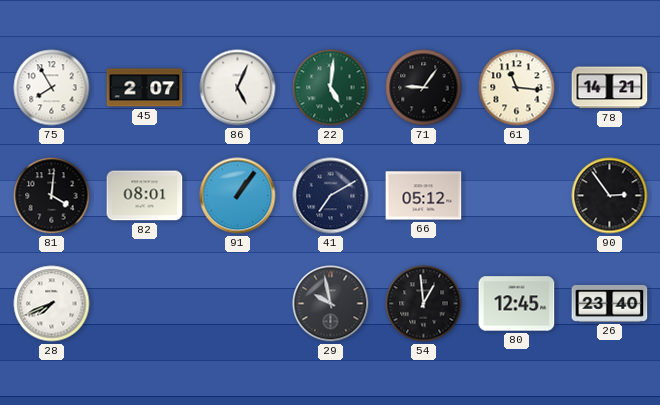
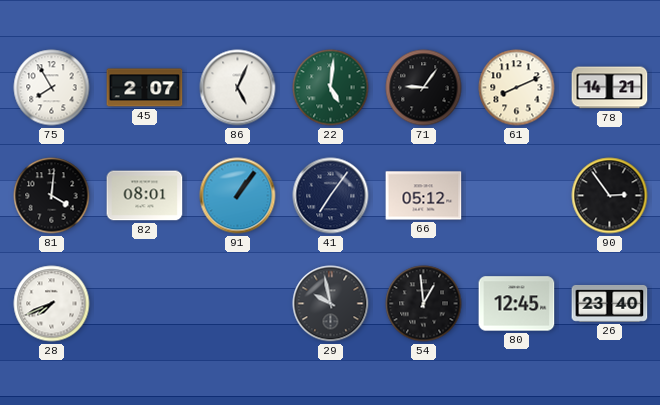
61: 11:16 -> 8:11
41: 7:10 -> 7:06
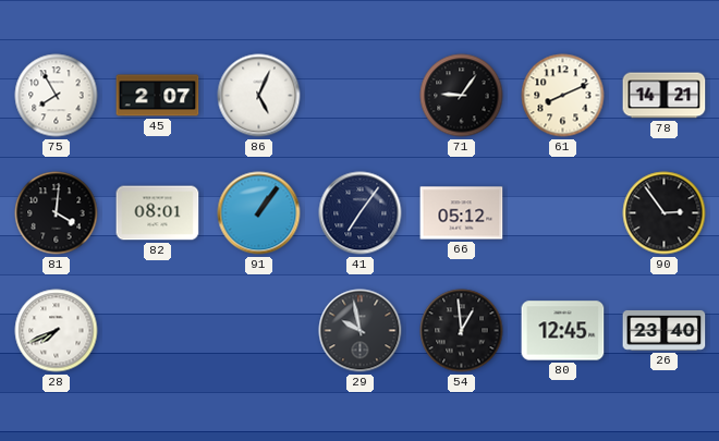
22: 5:01 -> none
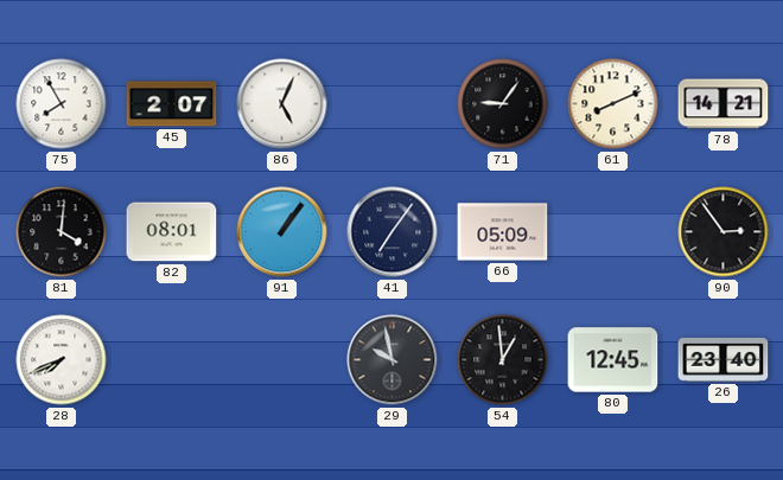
66: 05:12 -> 05:09
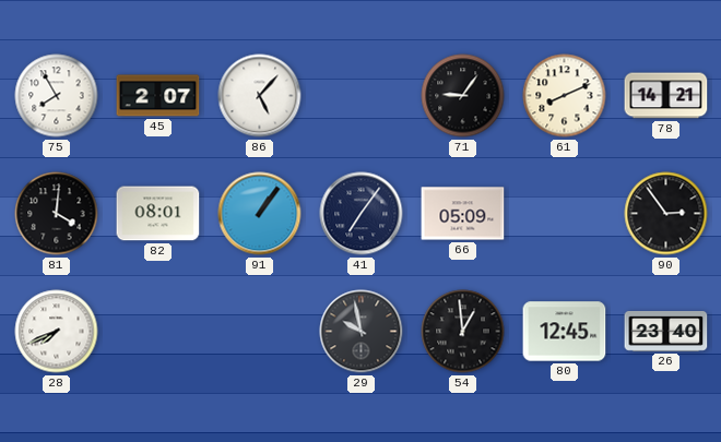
86: 5:04 -> 5:07
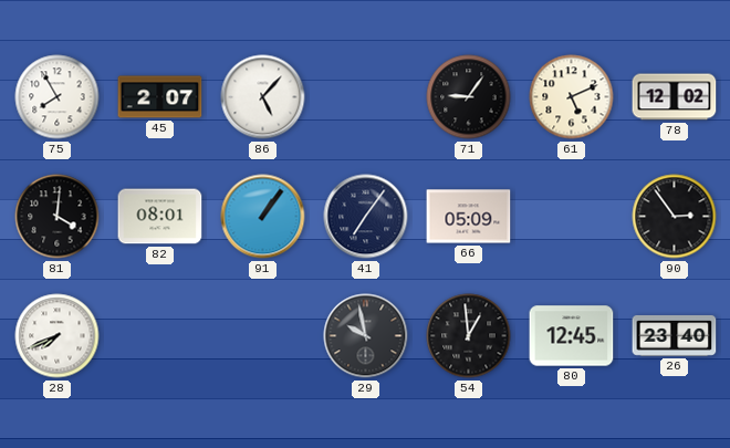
61: 8:11 -> 5:11
78: 14:21 -> 12:02
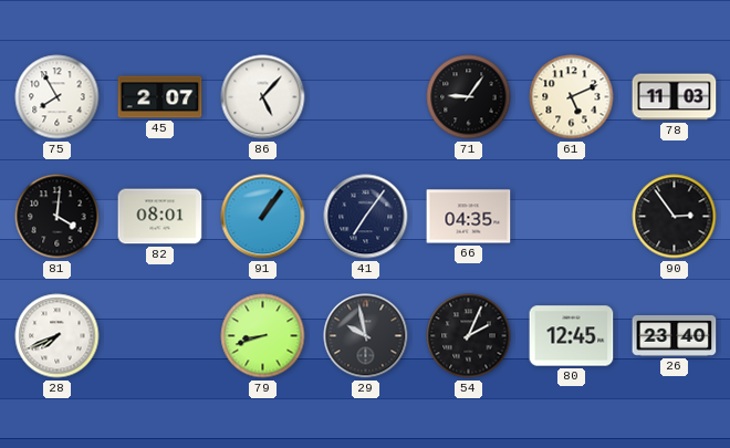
78: 12:02 -> 11:03
66: 05:09 -> 04:35
79: none -> 8:42
54: 12:59 -> 2:04
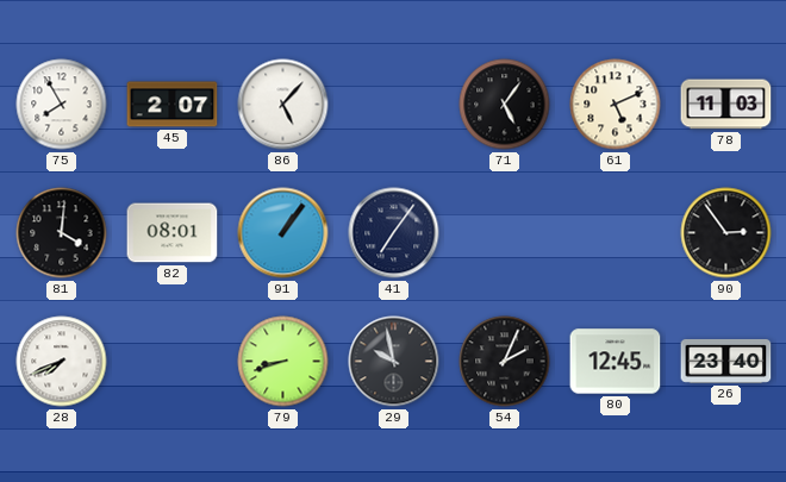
71: 9:06 -> 5:06
66: 04:35 -> none
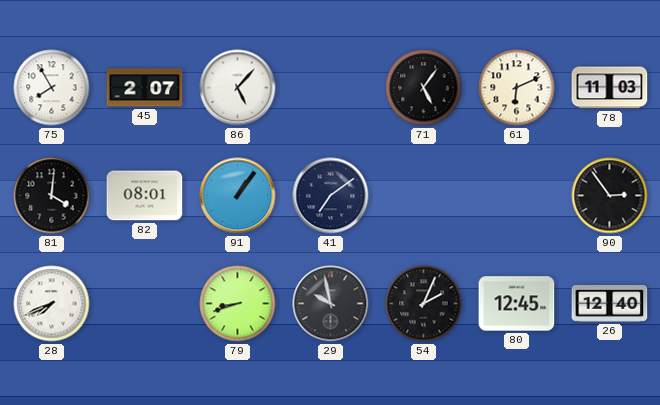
61: 5:11 -> 6:11
41: 7:06 -> 7:09
26: 23:40 -> 12:40
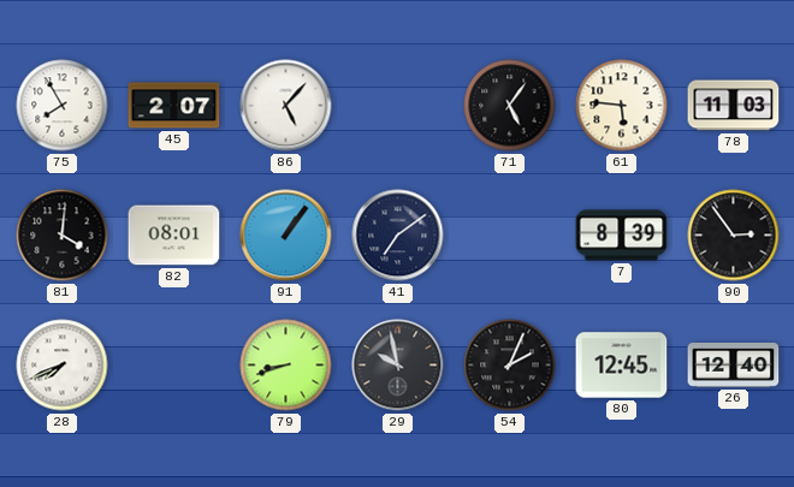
61: 6:11 -> 5:46
7: none -> 8:39
